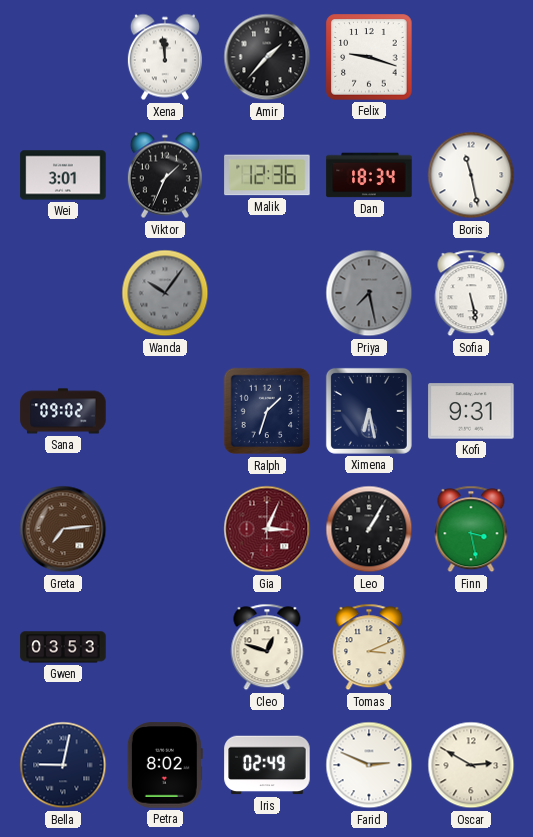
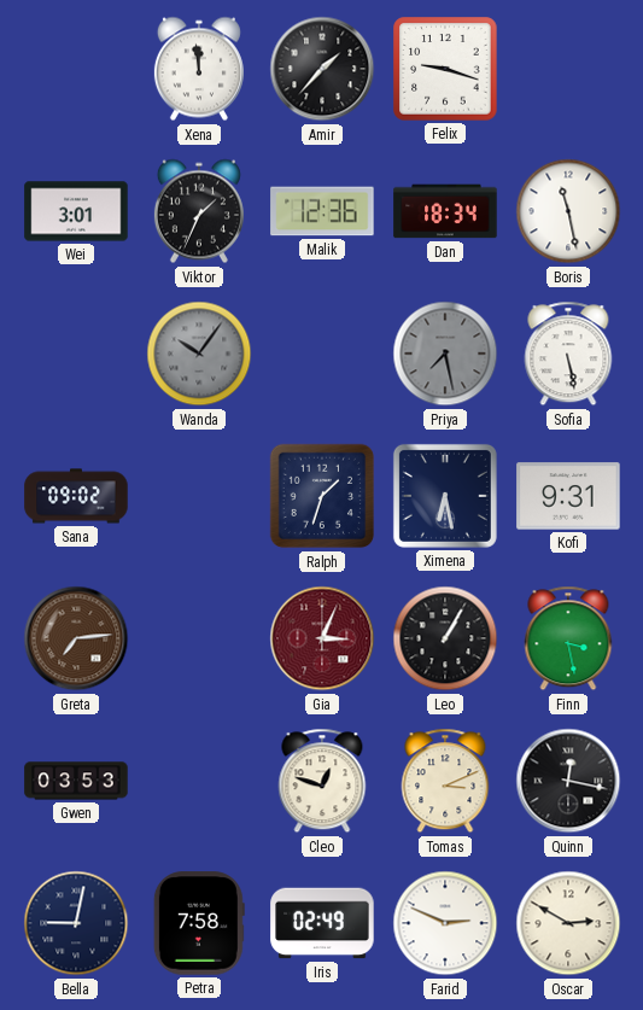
Quinn: none -> 12:17
Petra: 8:02 -> 7:58
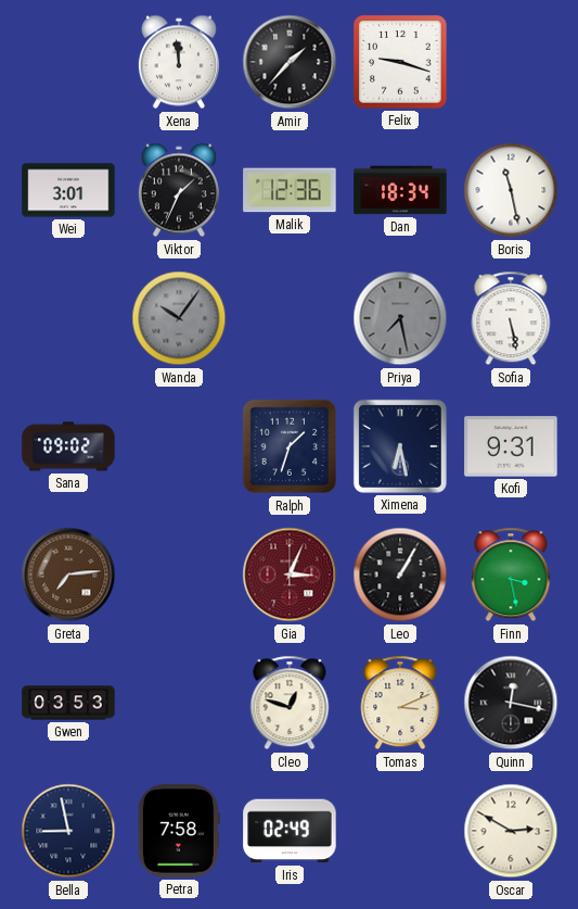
Bella: 9:02 -> 8:58
Farid: 2:49 -> none
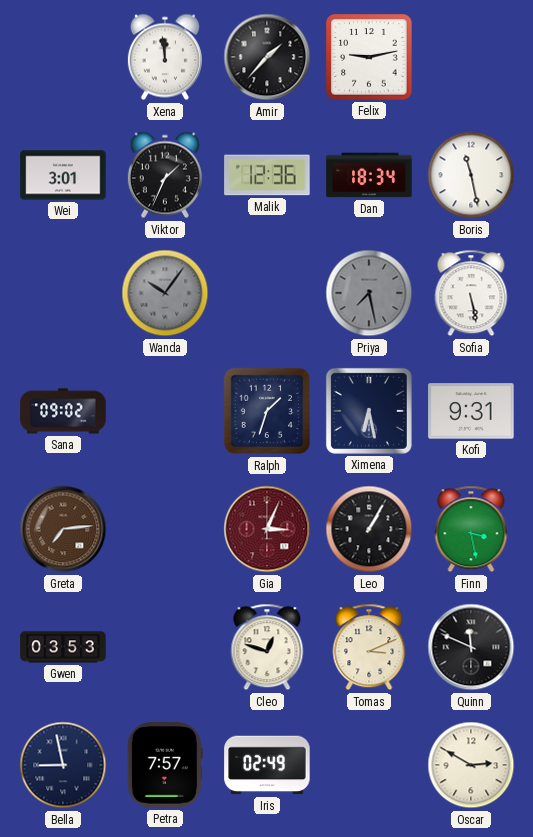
Felix: 9:18 -> 9:13
Quinn: 12:17 -> 11:49
Petra: 7:58 -> 7:57
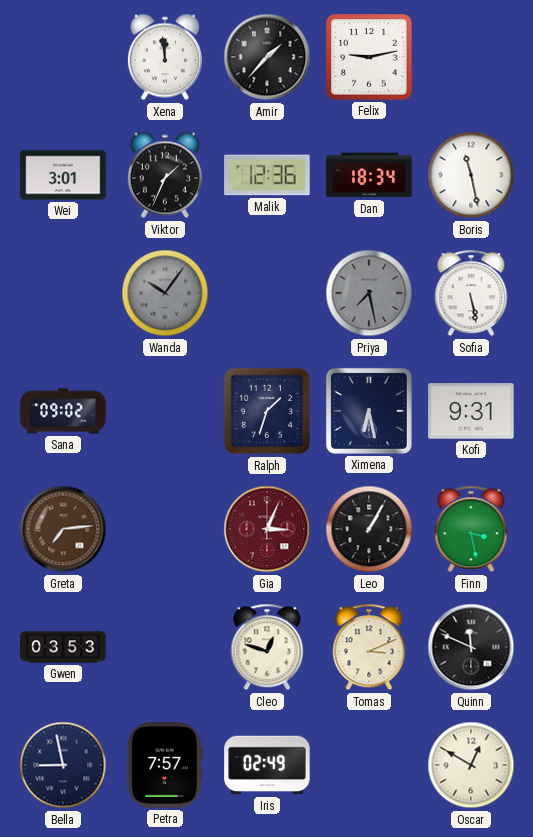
Oscar: 2:50 -> 12:50
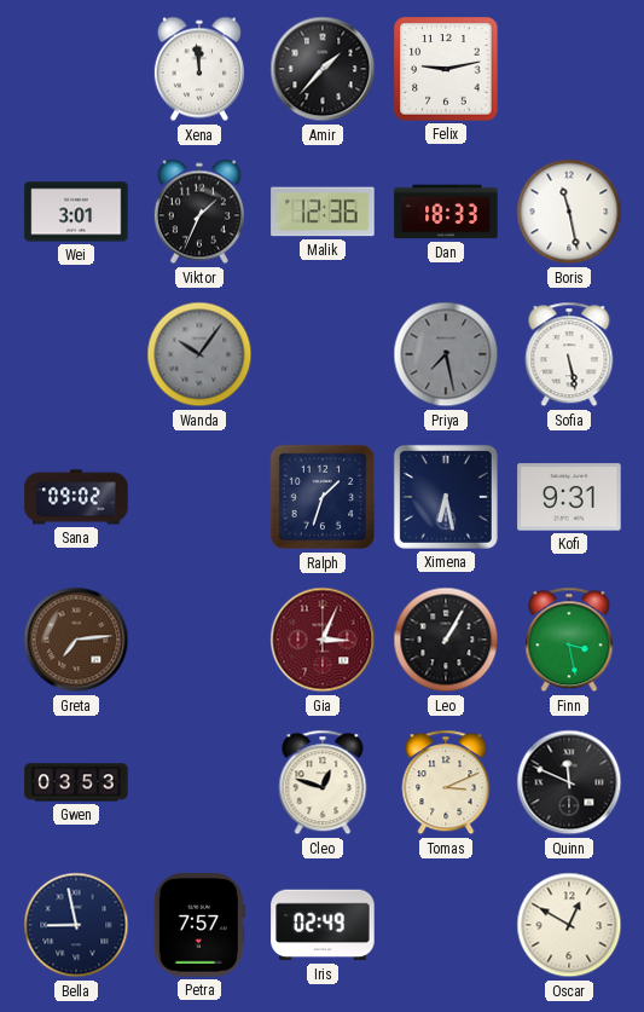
Dan: 18:34 -> 18:33
